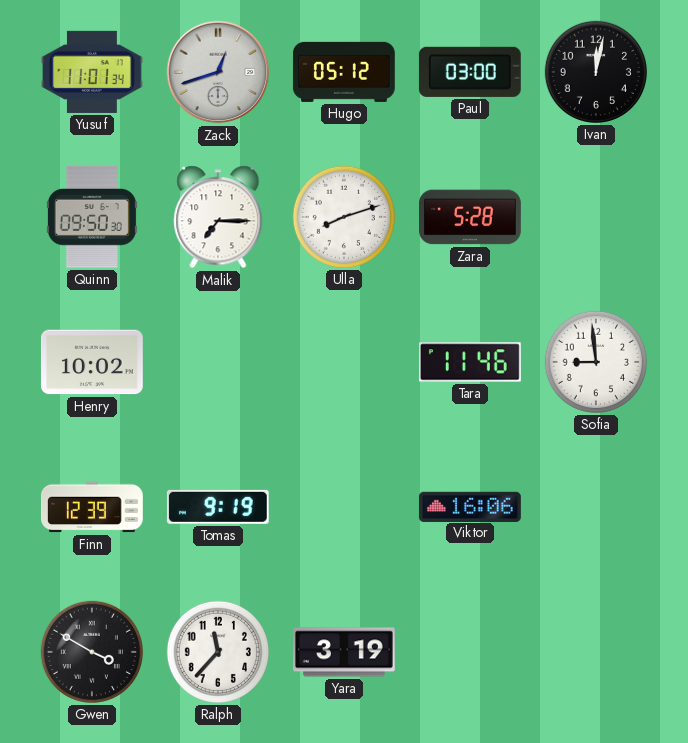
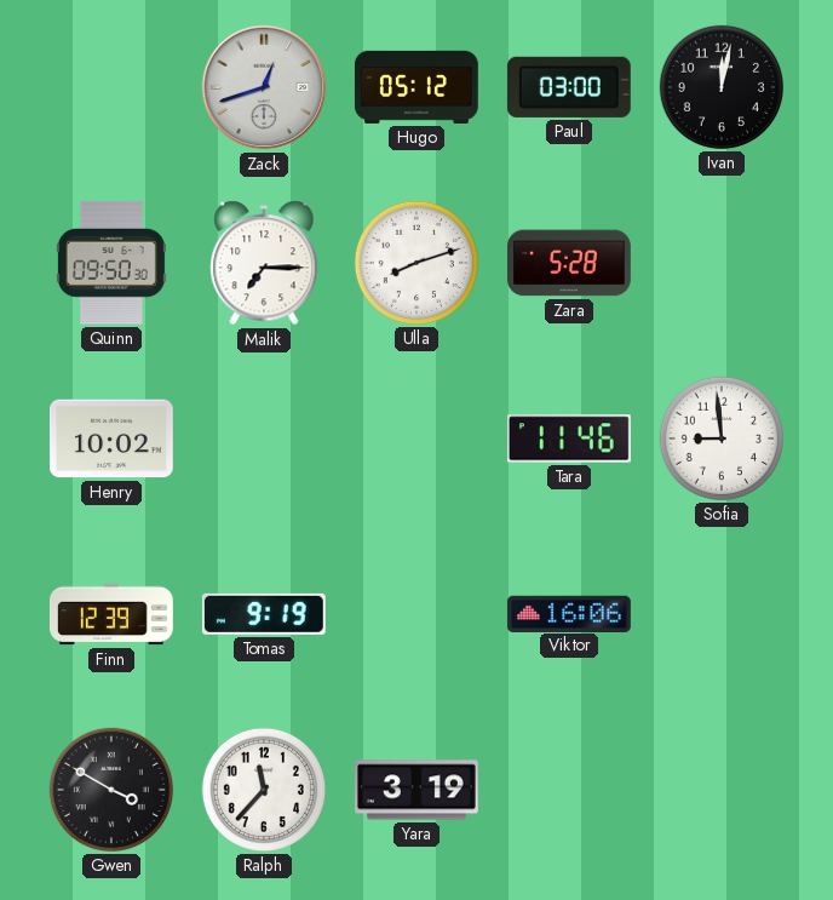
Yusuf: 11:01 -> none
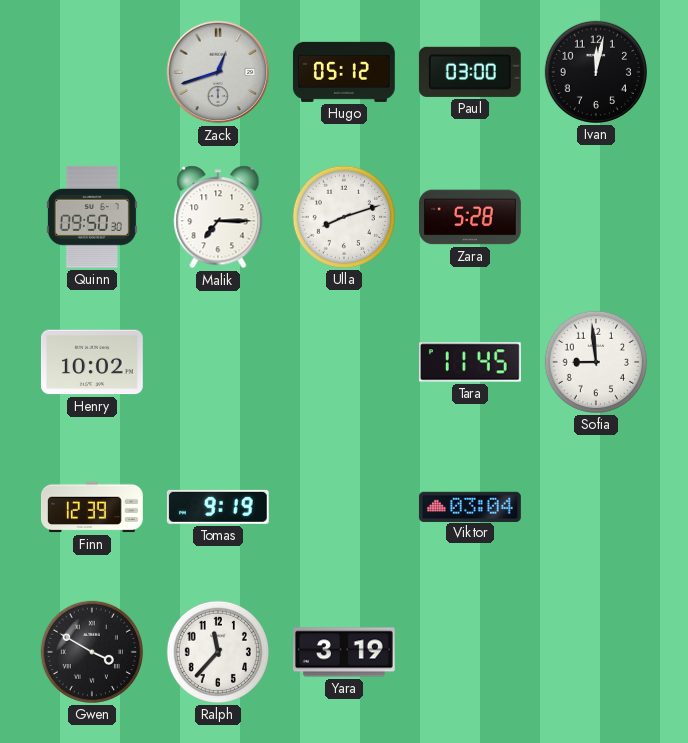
Tara: 11:46 -> 11:45
Viktor: 16:06 -> 03:04
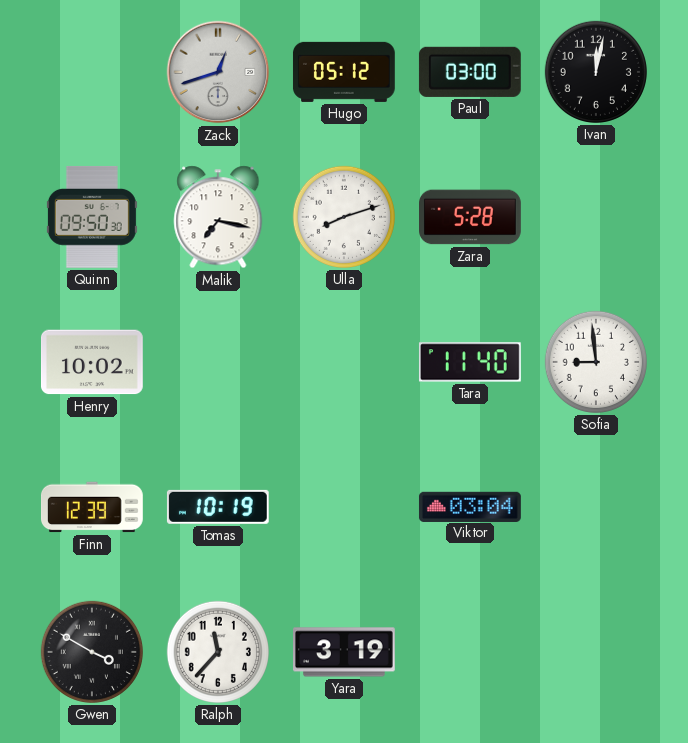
Malik: 7:15 -> 7:17
Tara: 11:45 -> 11:40
Tomas: 9:19 -> 10:19
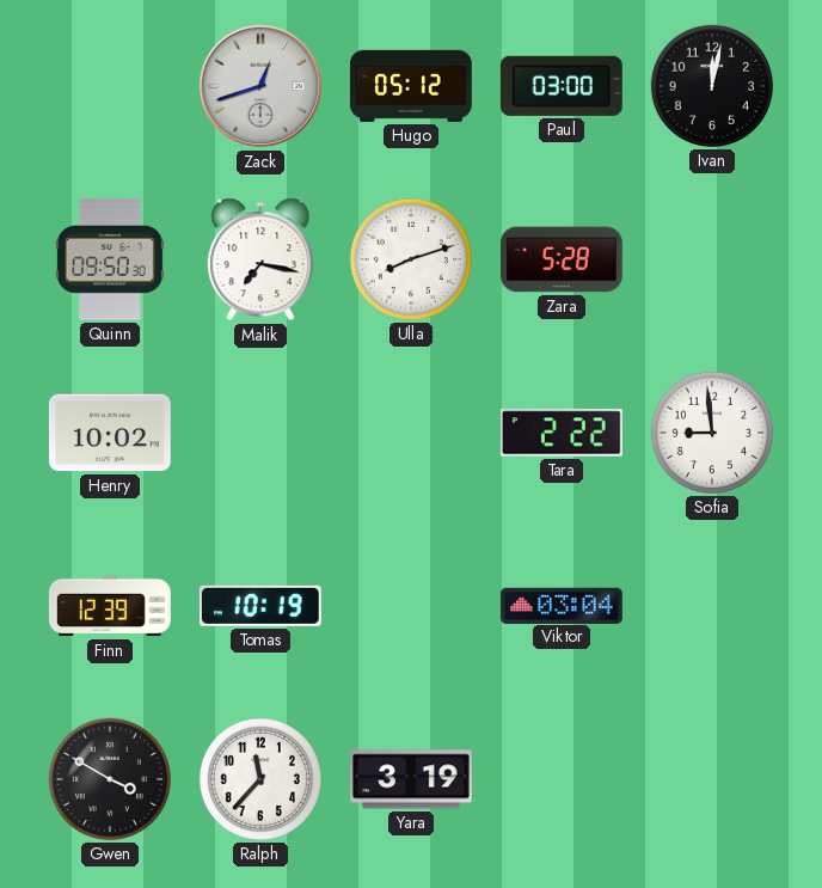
Tara: 11:40 -> 2:22
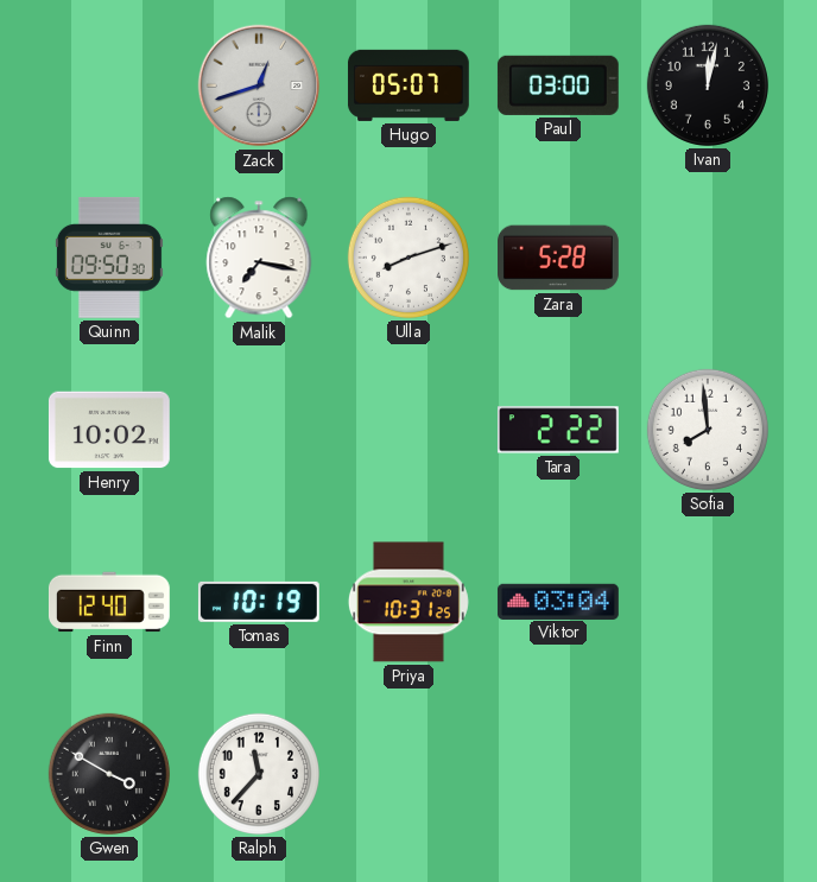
Hugo: 05:12 -> 05:07
Sofia: 8:59 -> 7:59
Finn: 12:39 -> 12:40
Priya: none -> 10:31
Yara: 3:19 -> none
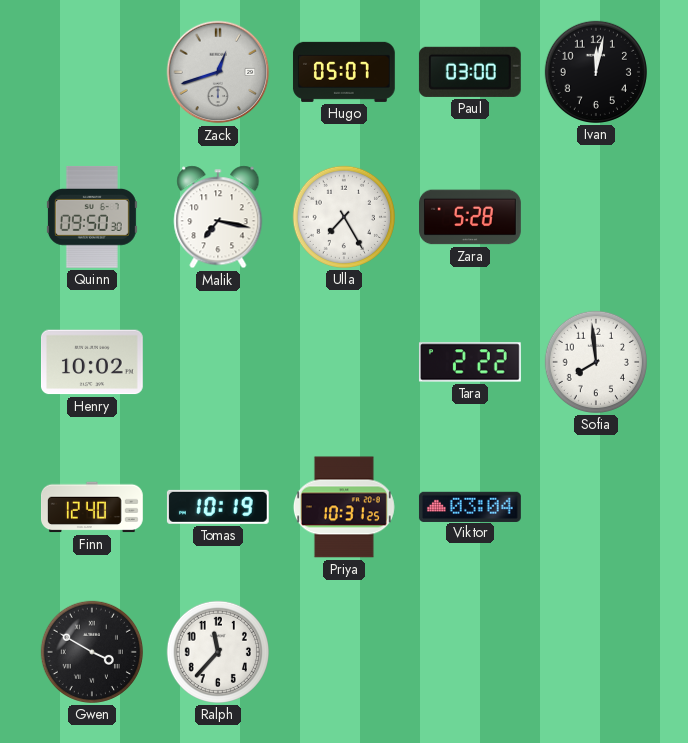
Ulla: 8:12 -> 7:25
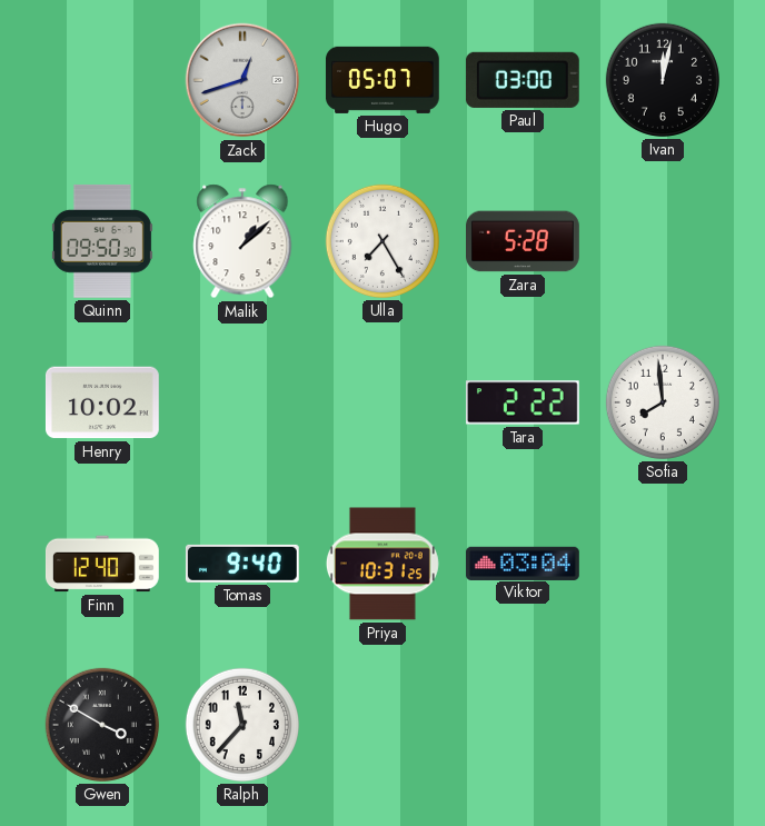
Malik: 7:17 -> 1:08
Tomas: 10:19 -> 9:40
